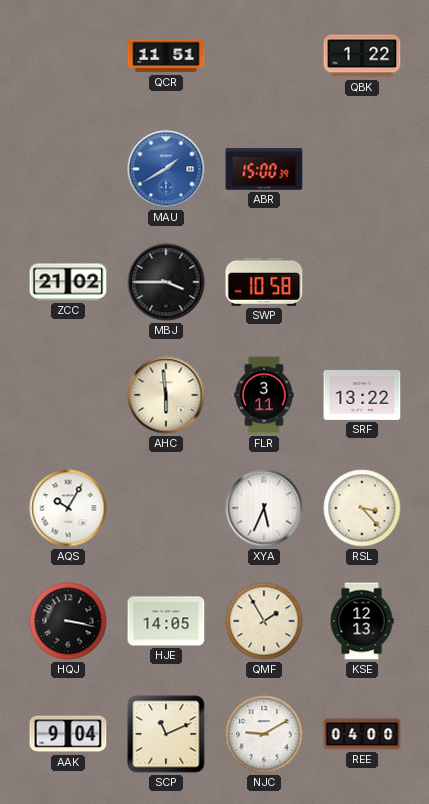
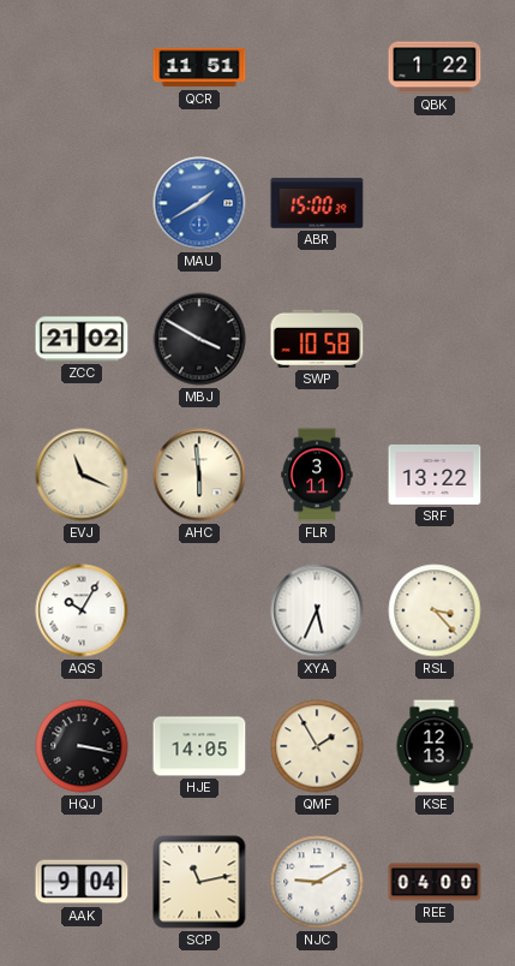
MBJ: 3:45 -> 3:50
EVJ: none -> 11:19
SCP: 11:11 -> 11:13
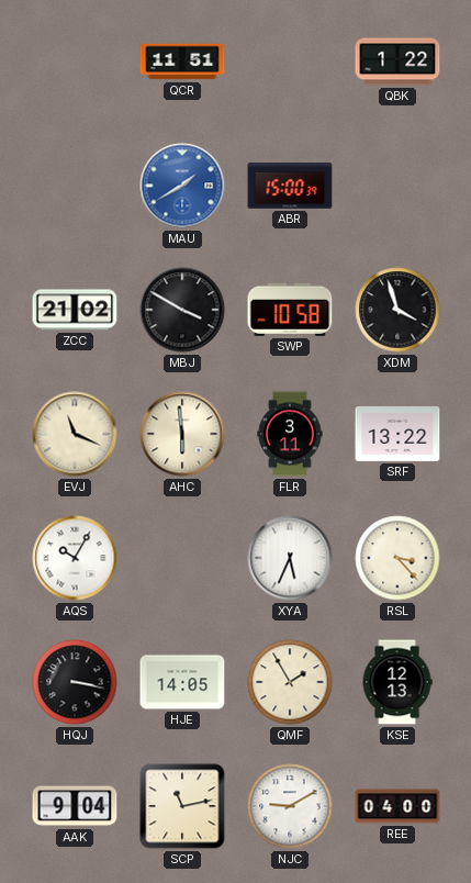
XDM: none -> 3:57
